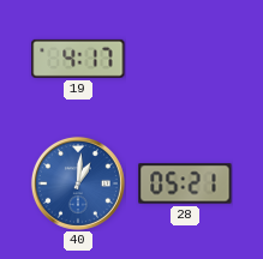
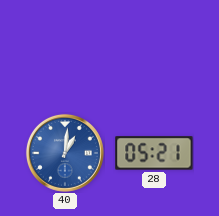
19: 4:17 -> none
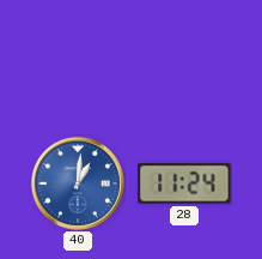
28: 05:21 -> 11:24
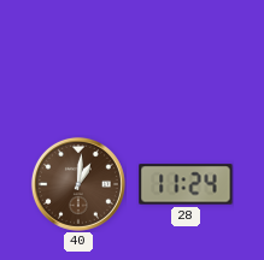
40 dial: blue -> brown
